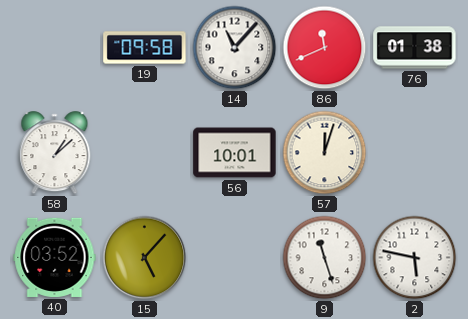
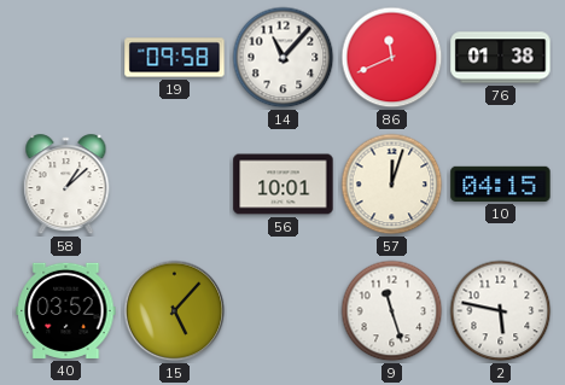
10: none -> 04:15
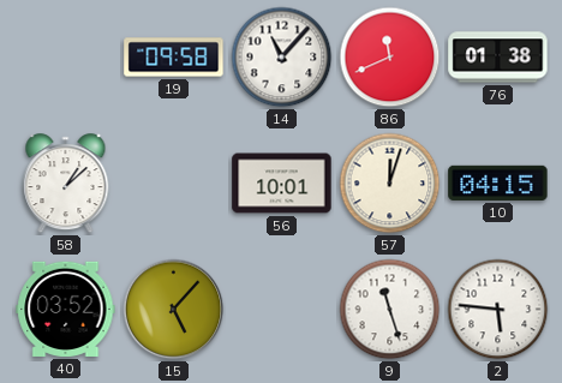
2: 5:47 -> 5:46
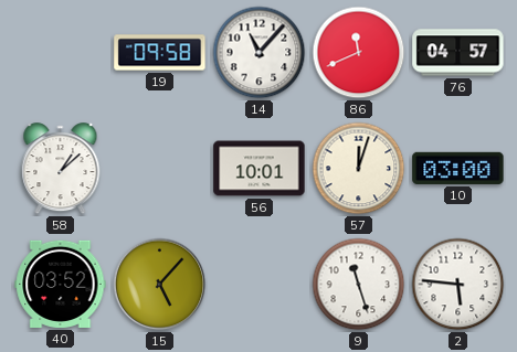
76: 01:38 -> 04:57
10: 04:15 -> 03:00
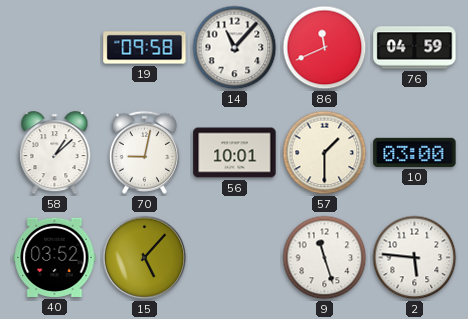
76: 04:57 -> 04:59
70: none -> 9:02
57: 12:03 -> 1:30
